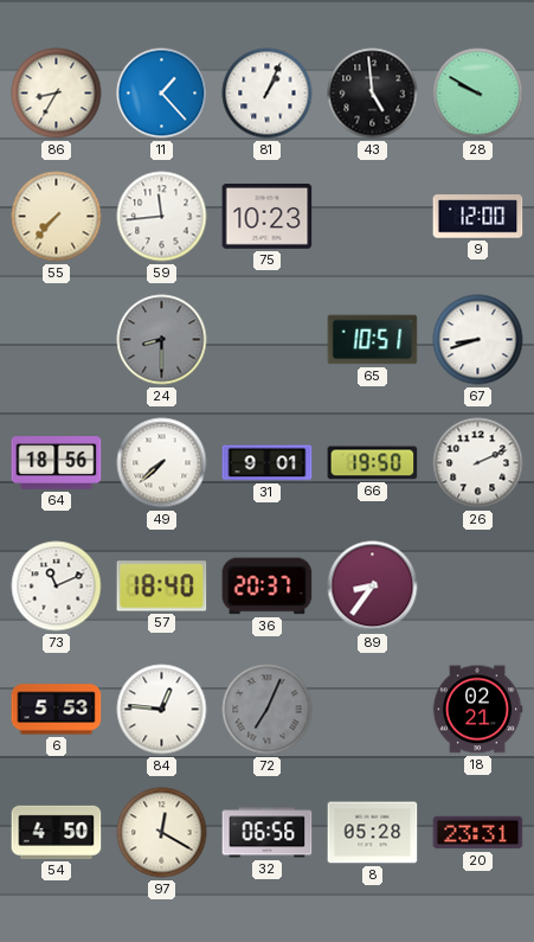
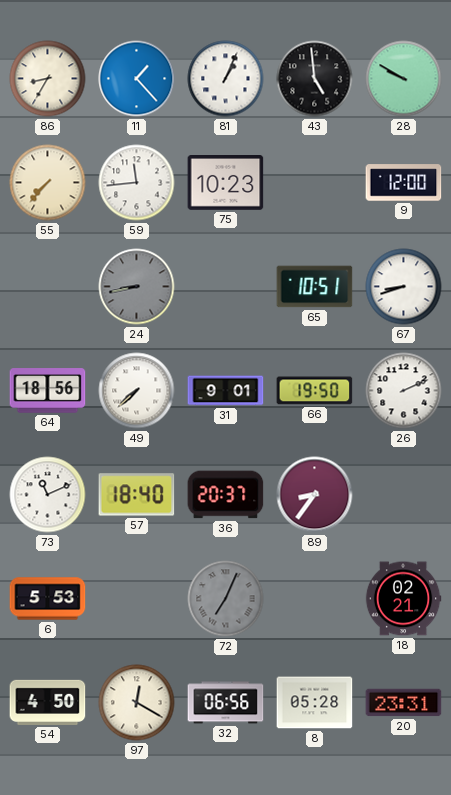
24: 8:30 -> 8:43
84: 12:46 -> none
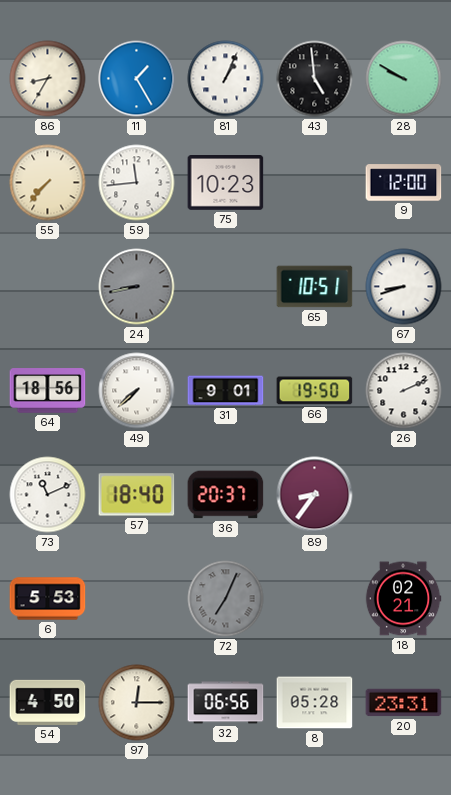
11: 1:23 -> 1:25
97: 12:20 -> 12:15
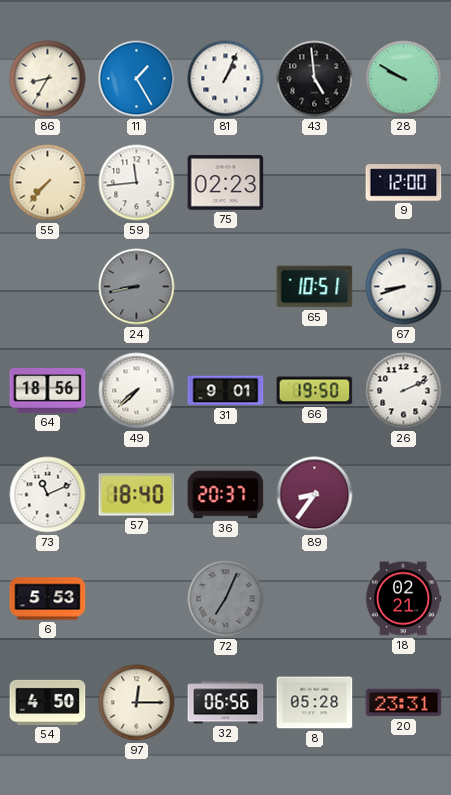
75: 10:23 -> 02:23
